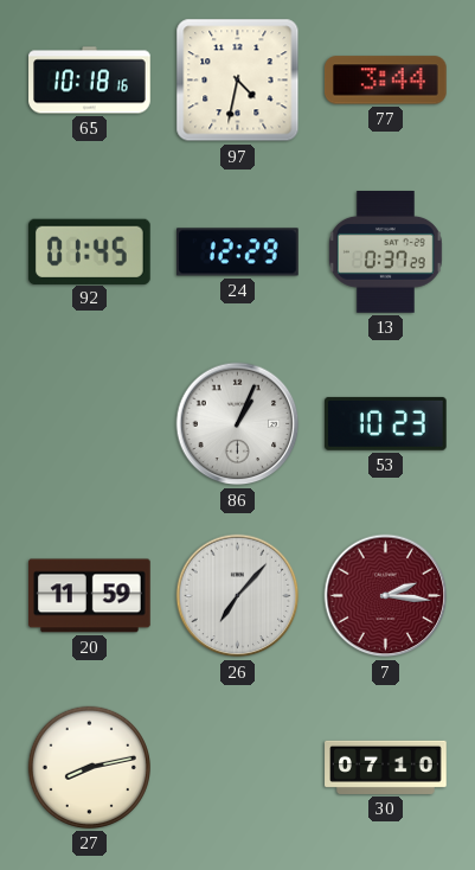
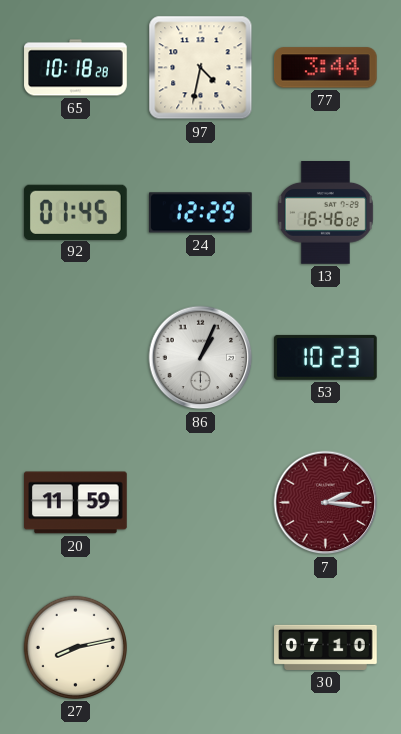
65: 10:18:16 -> 10:18:28
13: 0:37 -> 16:46
26: 7:07 -> none
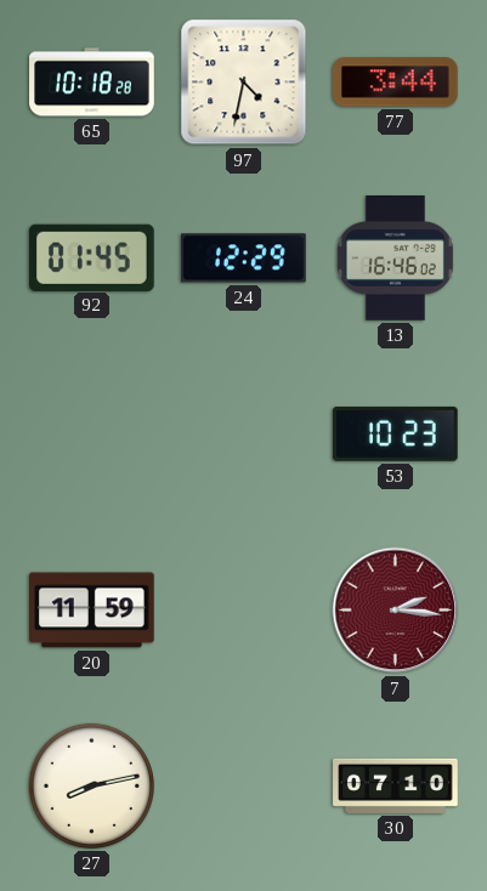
86: 1:04 -> none
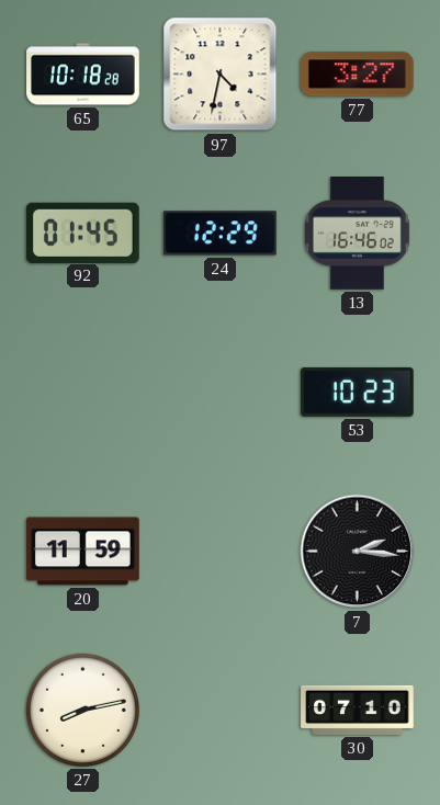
77: 3:44 -> 3:27
7 dial: burgundy -> black
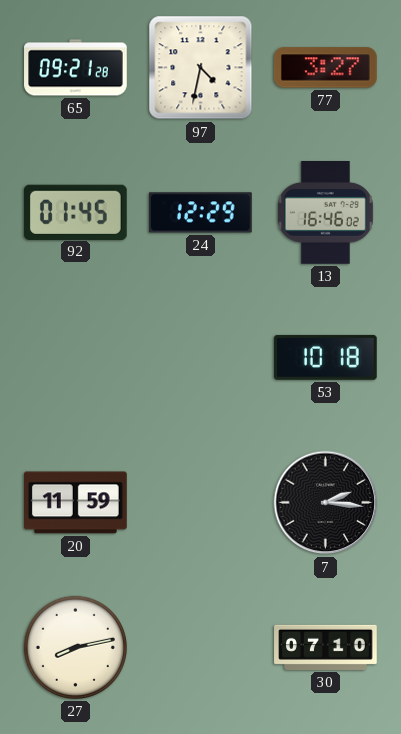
65: 10:18 -> 09:21
53: 10:23 -> 10:18
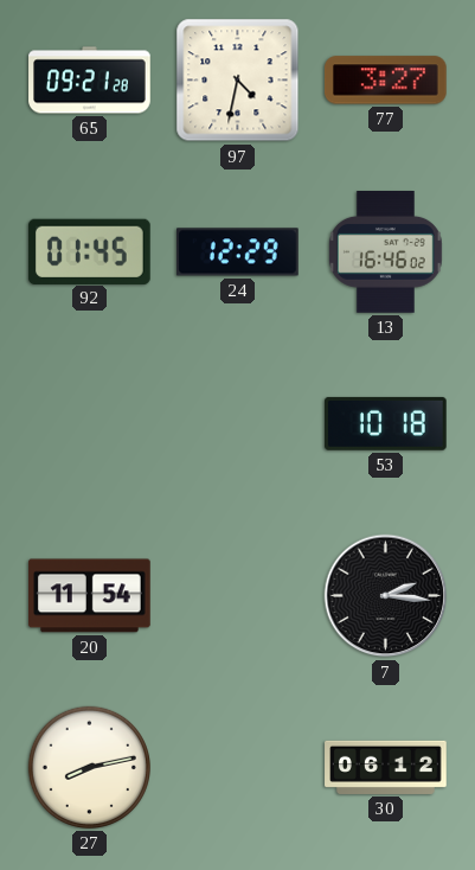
20: 11:59 -> 11:54
30: 07:10 -> 06:12
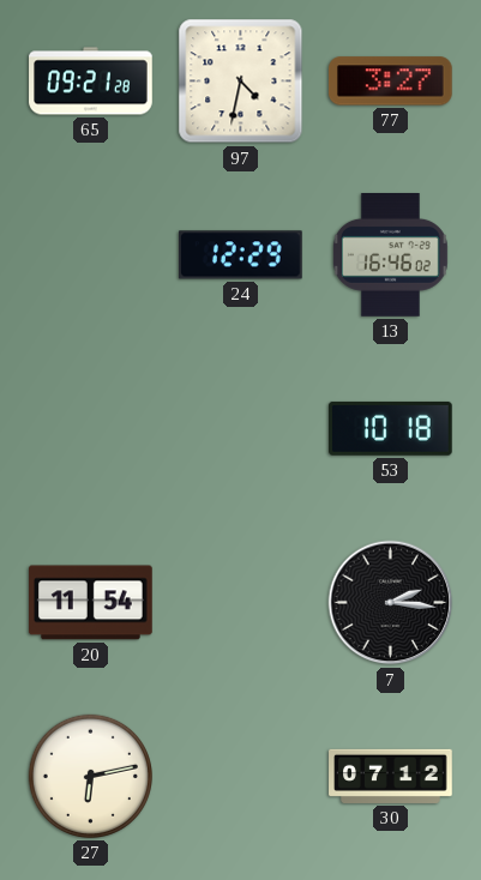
92: 01:45 -> none
27: 8:13 -> 6:13
30: 06:12 -> 07:12
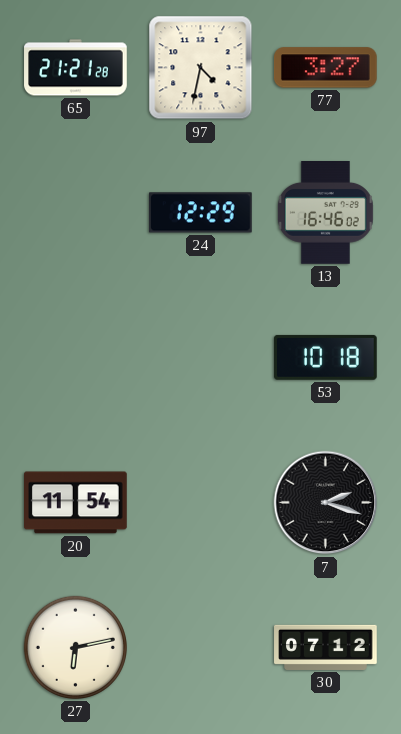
65: 09:21 -> 21:21
7: 2:16 -> 2:18
